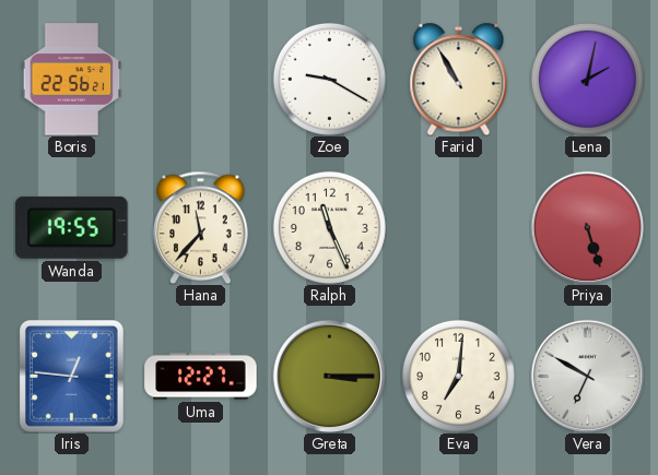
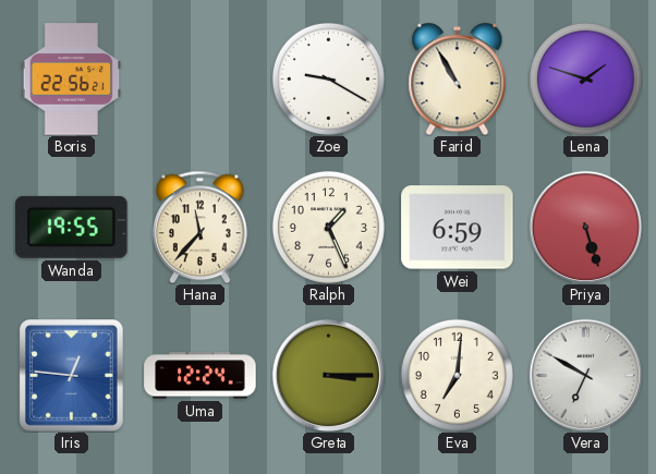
Lena: 2:02 -> 1:48
Ralph: 11:26 -> 1:26
Wei: none -> 6:59
Uma: 12:27 -> 12:24
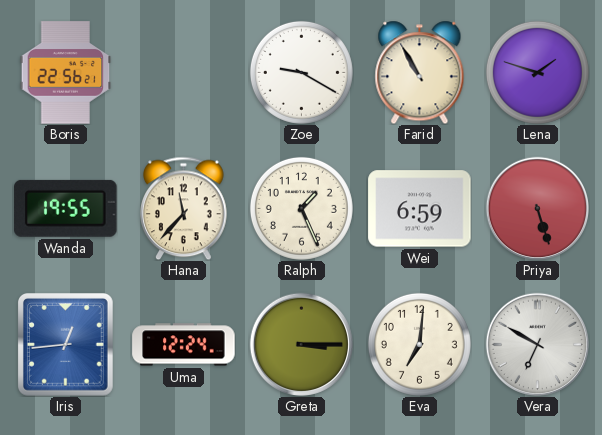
Iris: 12:46 -> 12:44
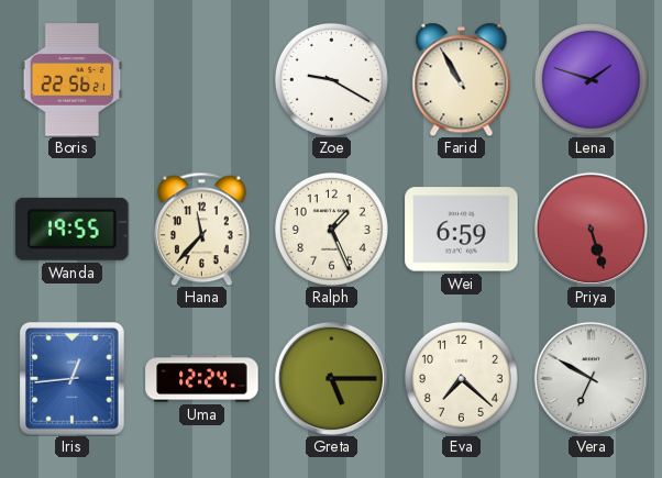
Greta: 3:15 -> 5:15
Eva: 7:01 -> 7:22
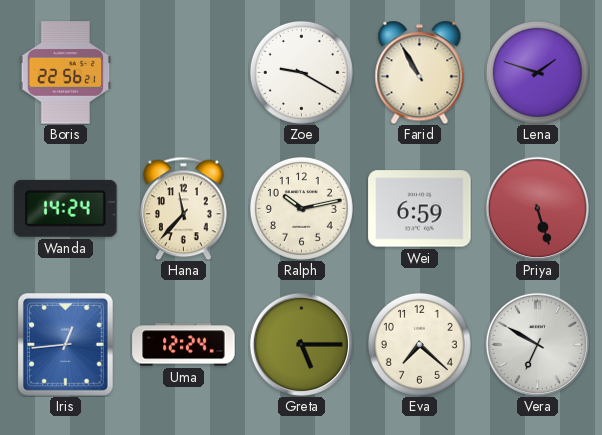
Wanda: 19:55 -> 14:24
Ralph: 1:26 -> 10:13
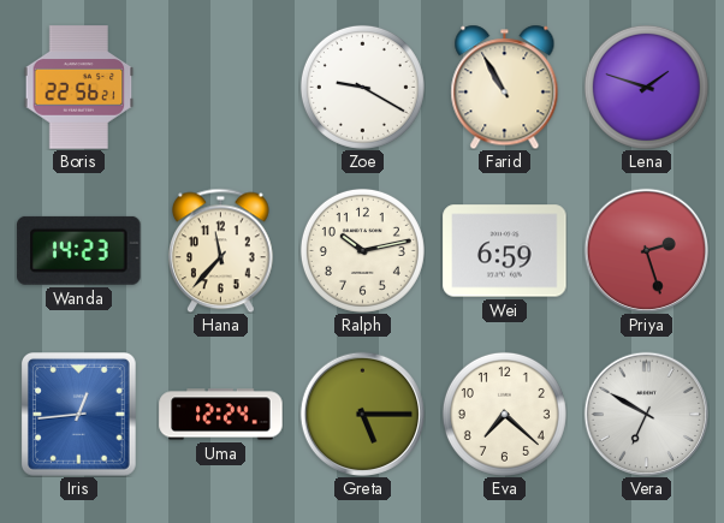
Wanda: 14:24 -> 14:23
Priya: 5:27 -> 2:27
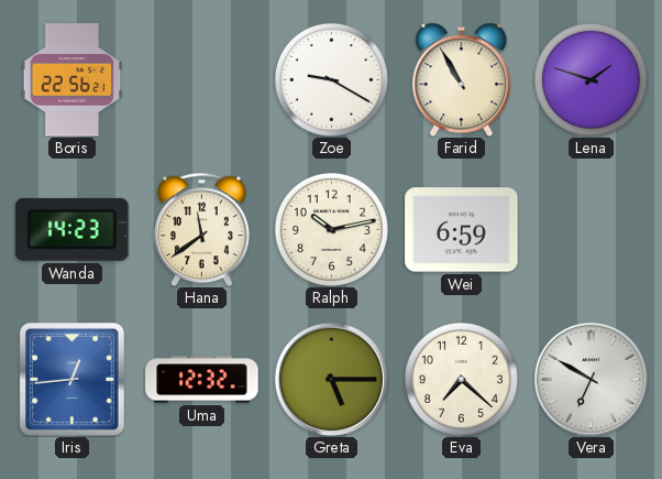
Hana: 11:37 -> 11:39
Priya: 2:27 -> none
Uma: 12:24 -> 12:32
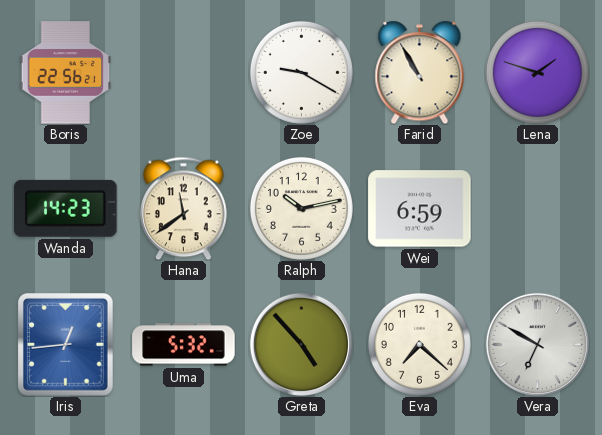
Uma: 12:32 -> 5:32
Greta: 5:15 -> 4:53
